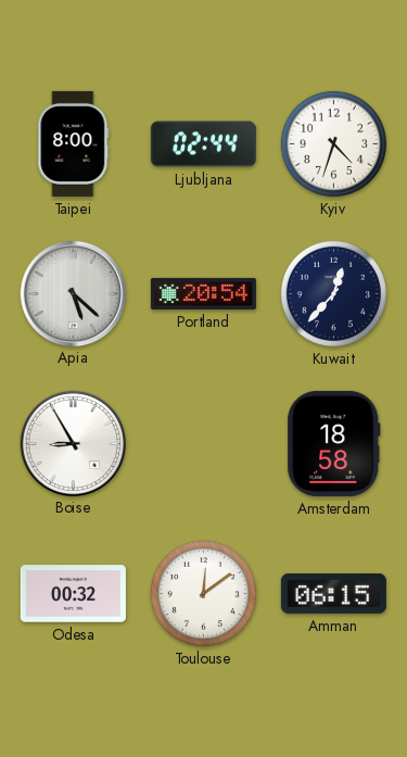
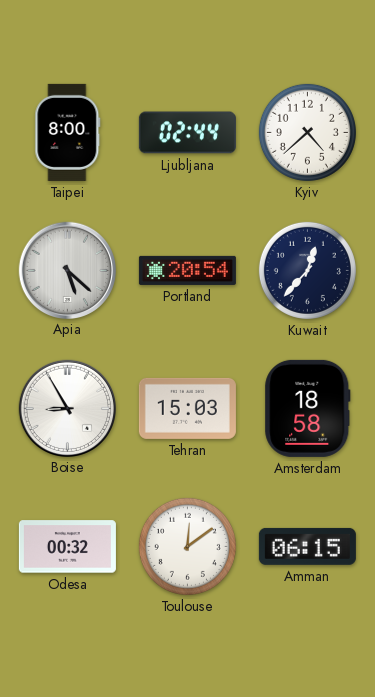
Kyiv: 4:33 -> 4:38
Tehran: none -> 15:03
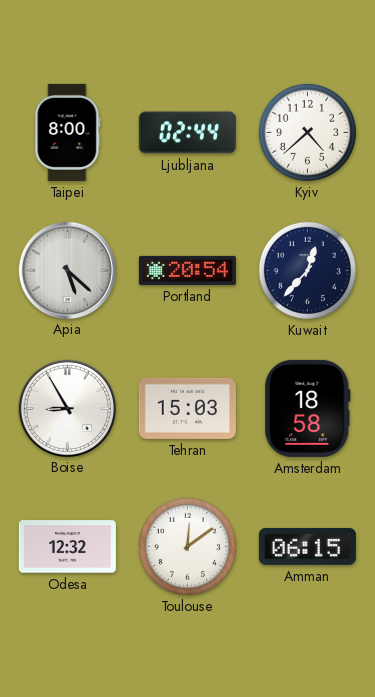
Odesa: 00:32 -> 12:32
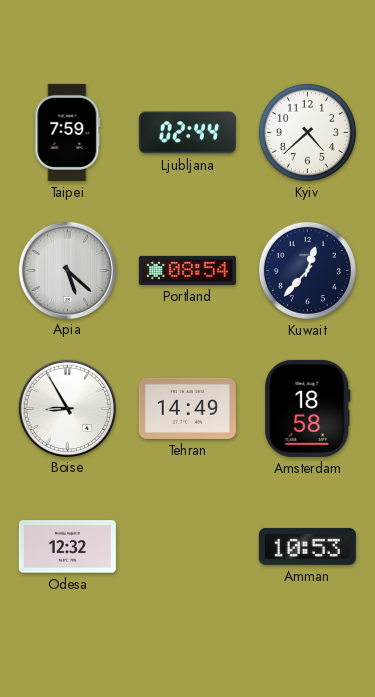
Taipei: 8:00 -> 7:59
Portland: 20:54 -> 08:54
Tehran: 15:03 -> 14:49
Toulouse: 12:09 -> none
Amman: 06:15 -> 10:53
